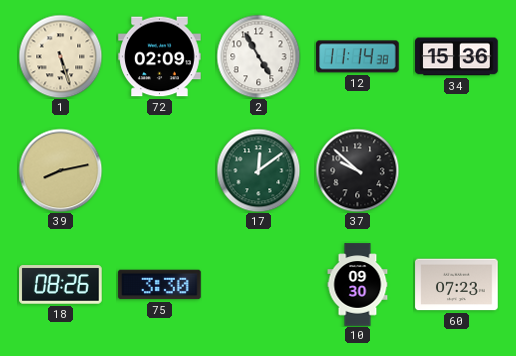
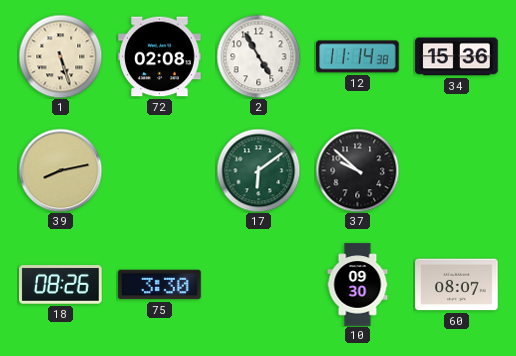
72: 02:09 -> 02:08
17: 12:09 -> 6:09
60: 07:23 -> 08:07
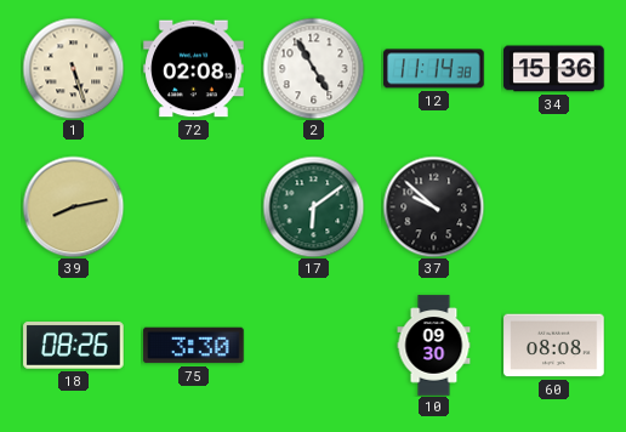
60: 08:07 -> 08:08
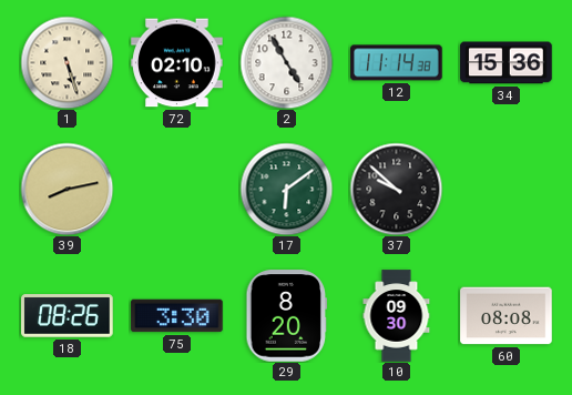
72: 02:08 -> 02:10
29: none -> 8:20
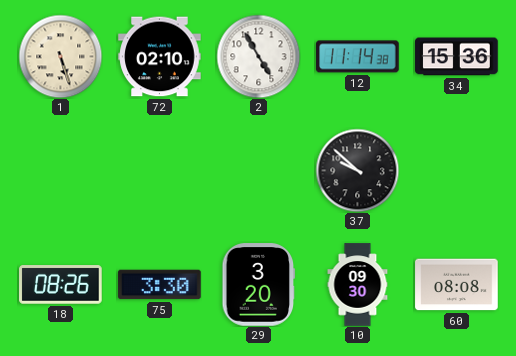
39: 8:13 -> none
17: 6:09 -> none
29: 8:20 -> 3:20
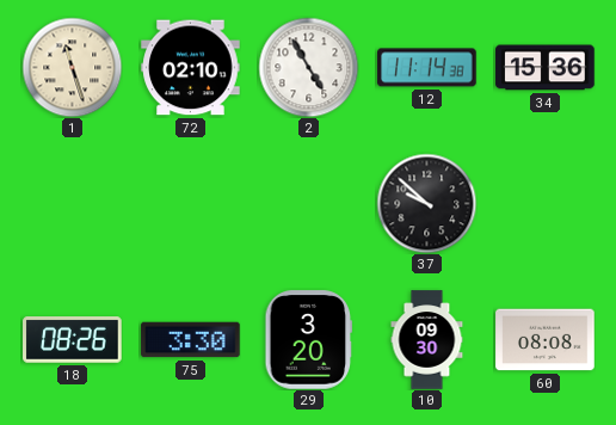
1: 5:27 -> 11:27
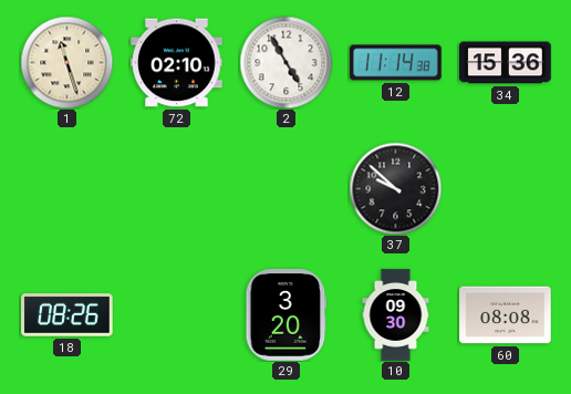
75: 3:30 -> none
